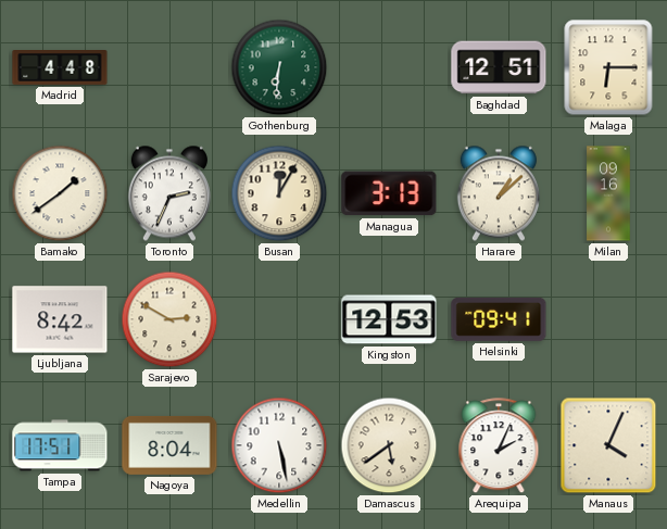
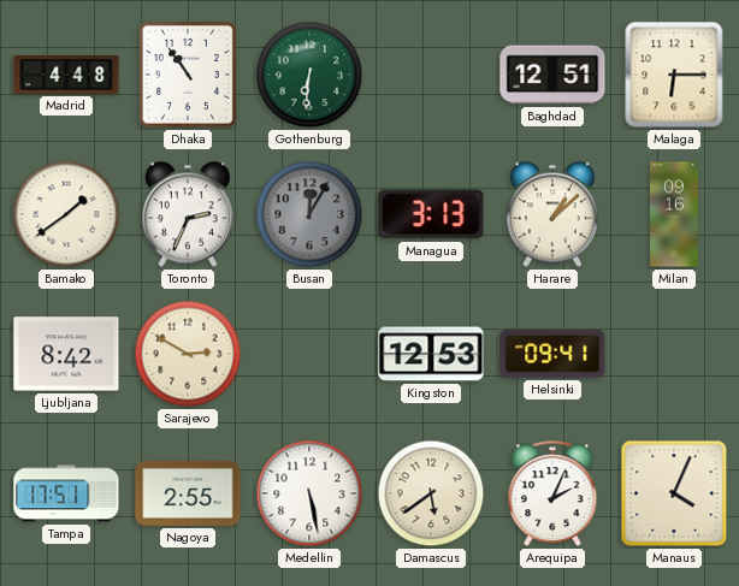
Dhaka: none -> 10:54
Busan dial: cream -> grey
Nagoya: 8:04 -> 2:55
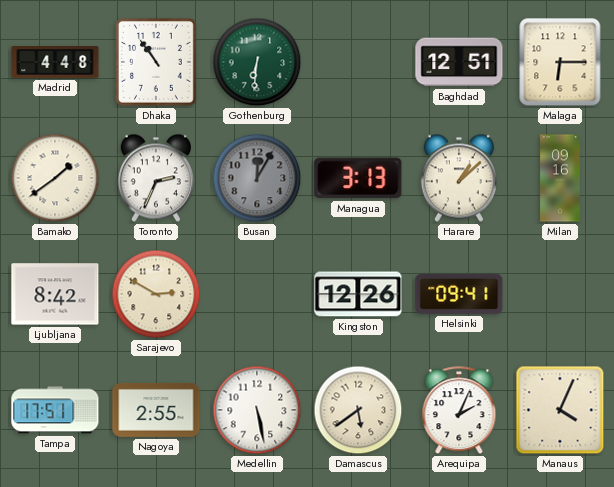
Kingston: 12:53 -> 12:26
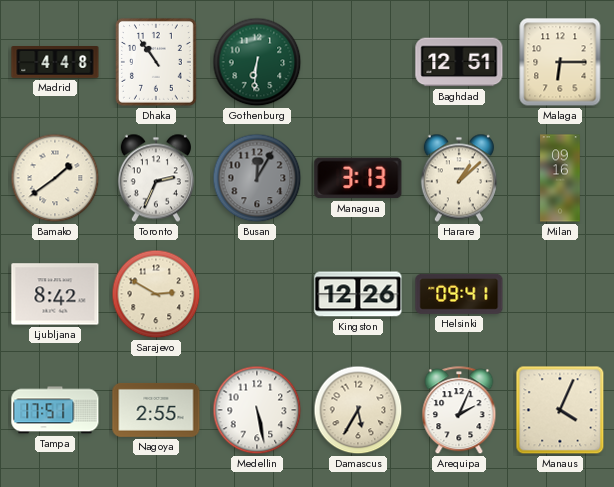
Damascus: 5:39 -> 5:35
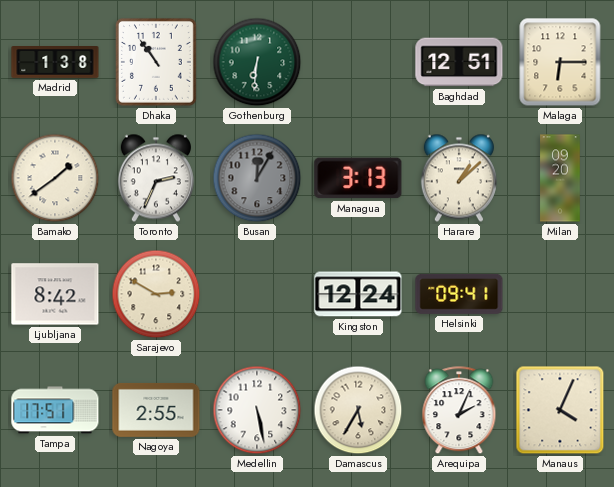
Madrid: 4:48 -> 1:38
Milan: 09:16 -> 09:20
Kingston: 12:26 -> 12:24
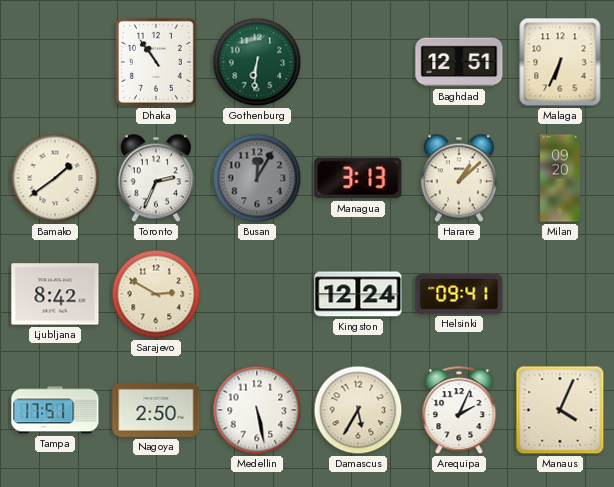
Madrid: 1:38 -> none
Malaga: 6:15 -> 6:34
Nagoya: 2:55 -> 2:50
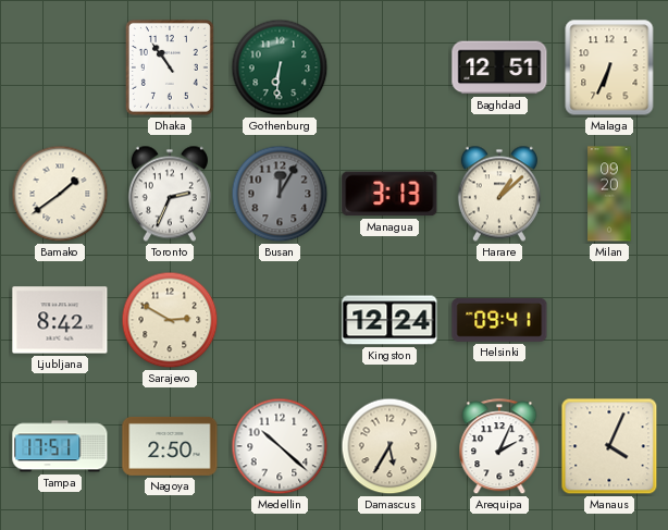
Medellin: 5:28 -> 10:22
